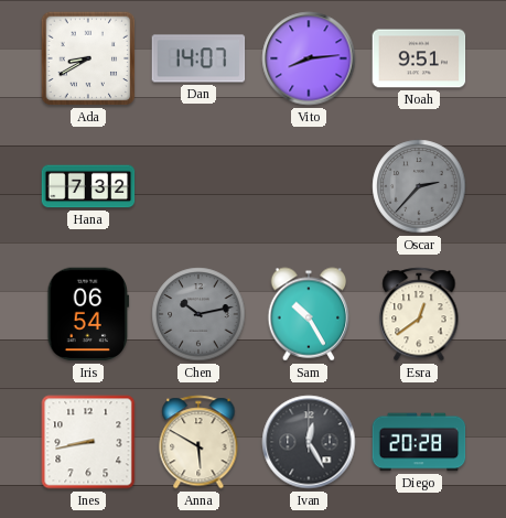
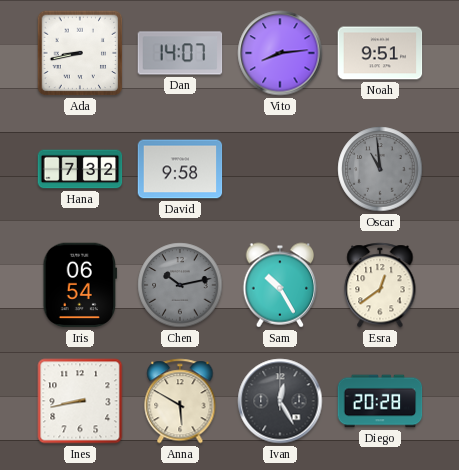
Ada: 8:40 -> 8:43
David: none -> 9:58
Oscar: 2:37 -> 10:59
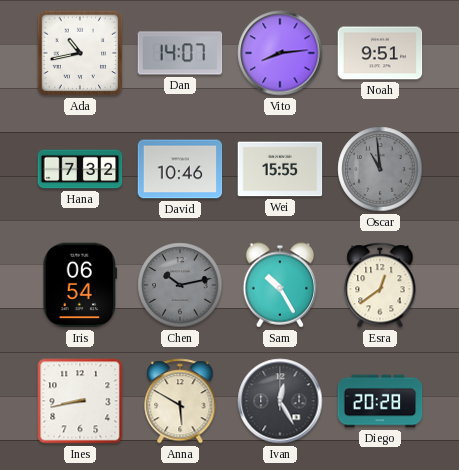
Ada: 8:43 -> 10:43
David: 9:58 -> 10:46
Wei: none -> 15:55
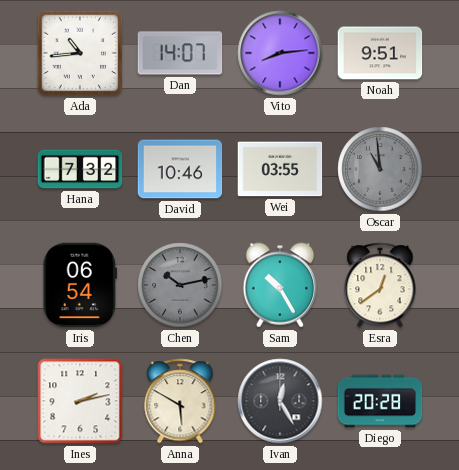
Ada: 10:43 -> 10:44
Wei: 15:55 -> 03:55
Ines: 8:43 -> 2:13
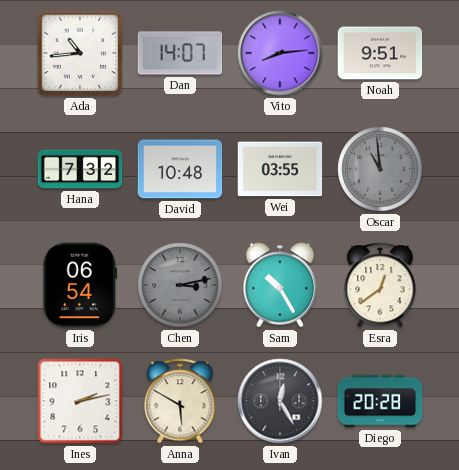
David: 10:46 -> 10:48
Chen: 10:13 -> 3:13
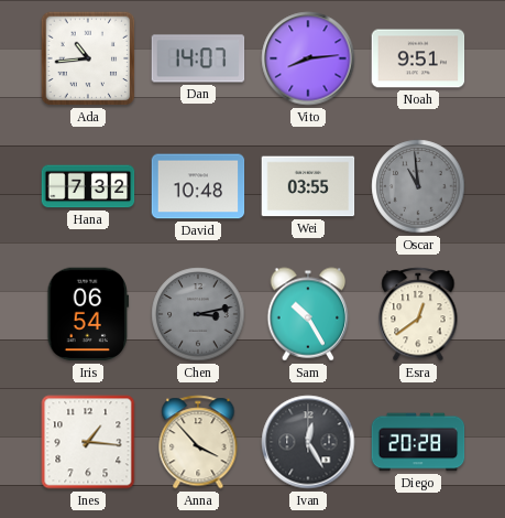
Ines: 2:13 -> 1:16
Anna: 5:50 -> 3:53
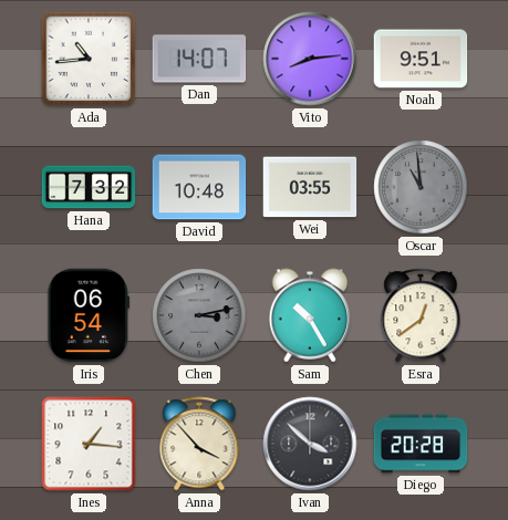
Ivan: 12:25 -> 3:52
